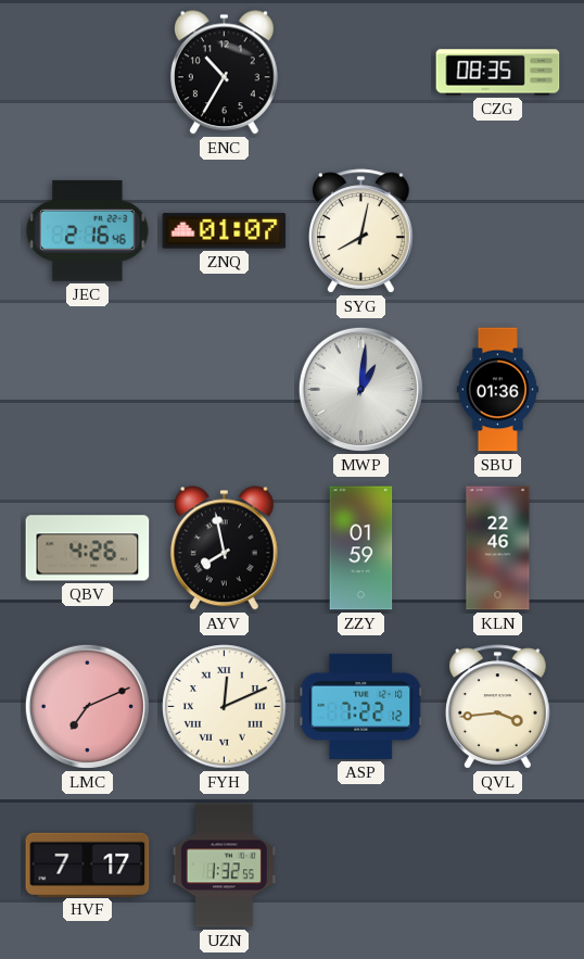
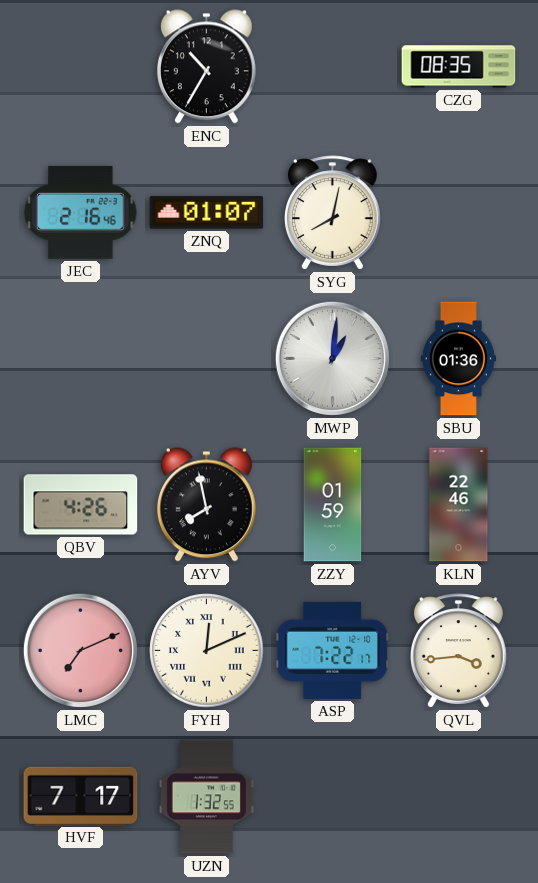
ASP: 7:22:12 -> 7:22:17
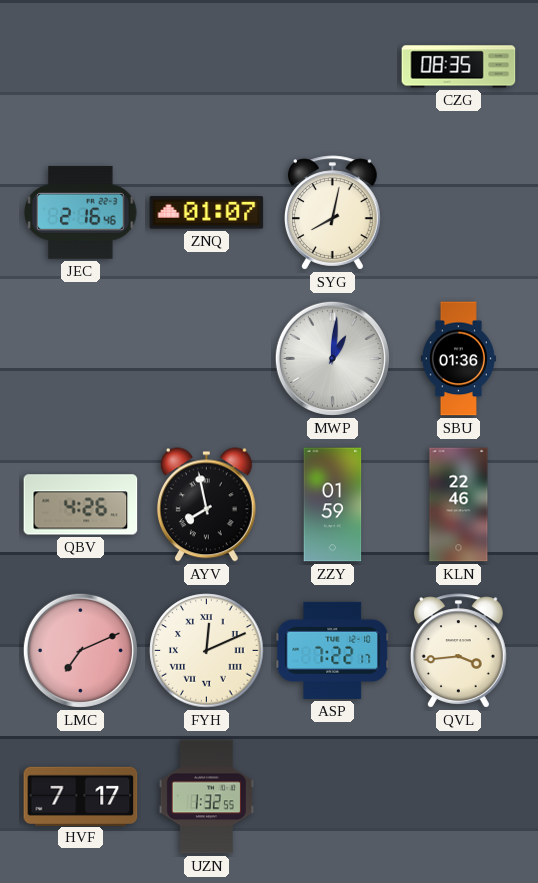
ENC: 10:35 -> none
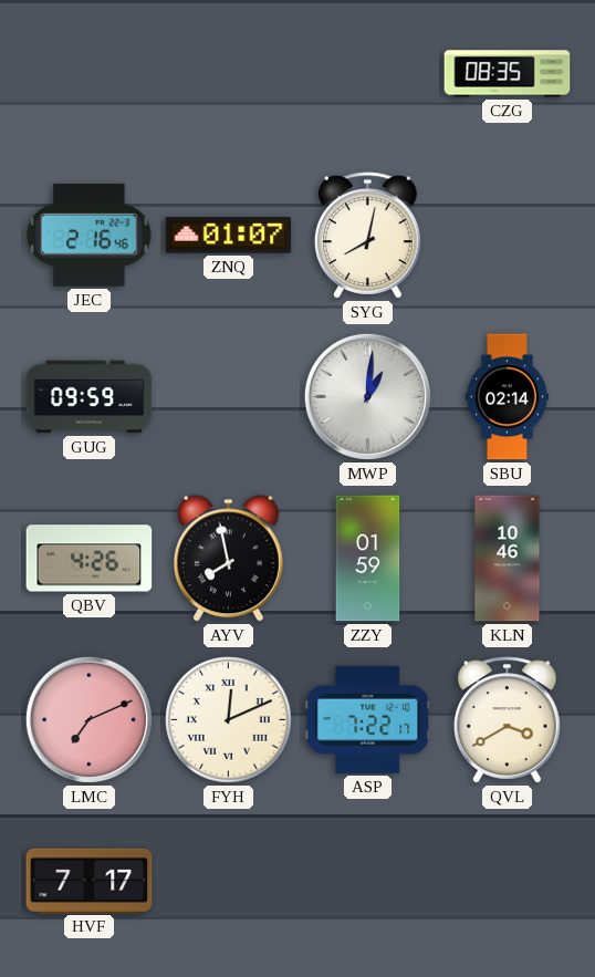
GUG: none -> 09:59
SBU: 01:36 -> 02:14
KLN: 22:46 -> 10:46
QVL: 3:44 -> 3:40
UZN: 1:32 -> none
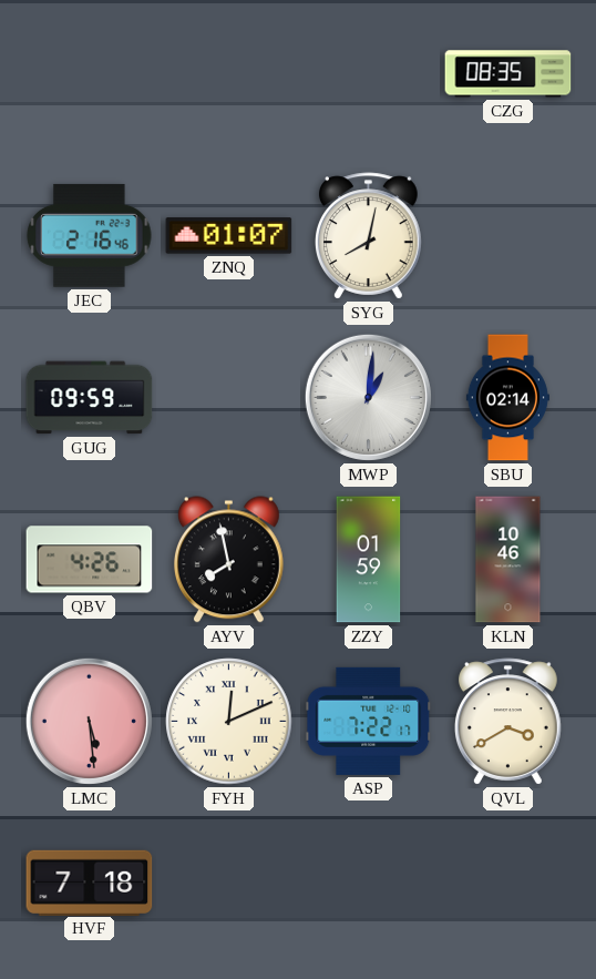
LMC: 7:11 -> 5:29
HVF: 7:17 -> 7:18
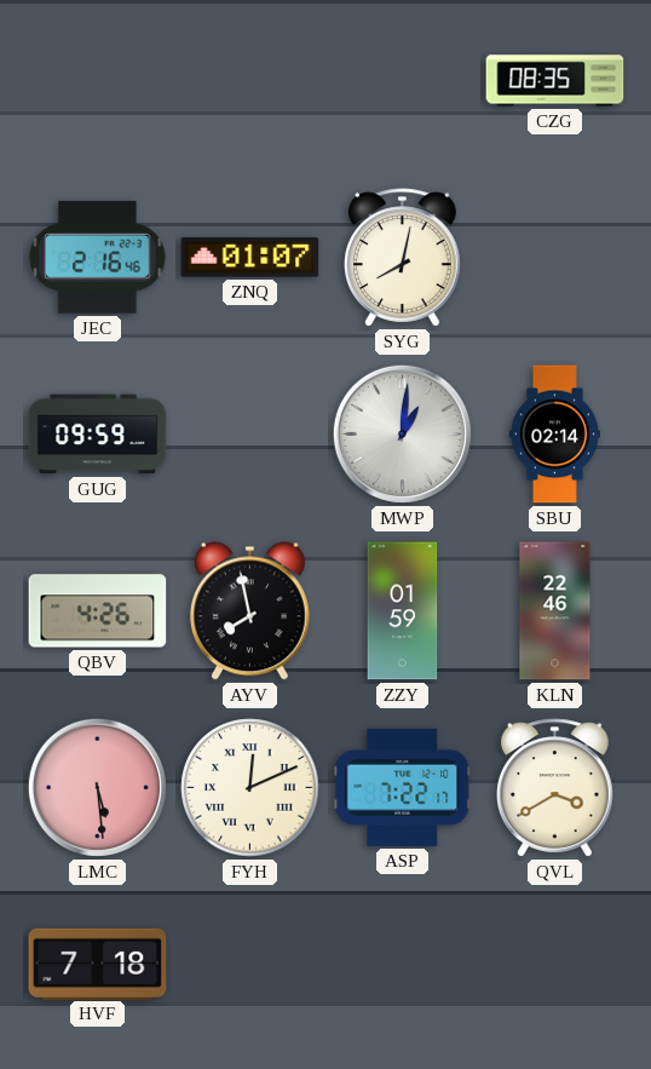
KLN: 10:46 -> 22:46
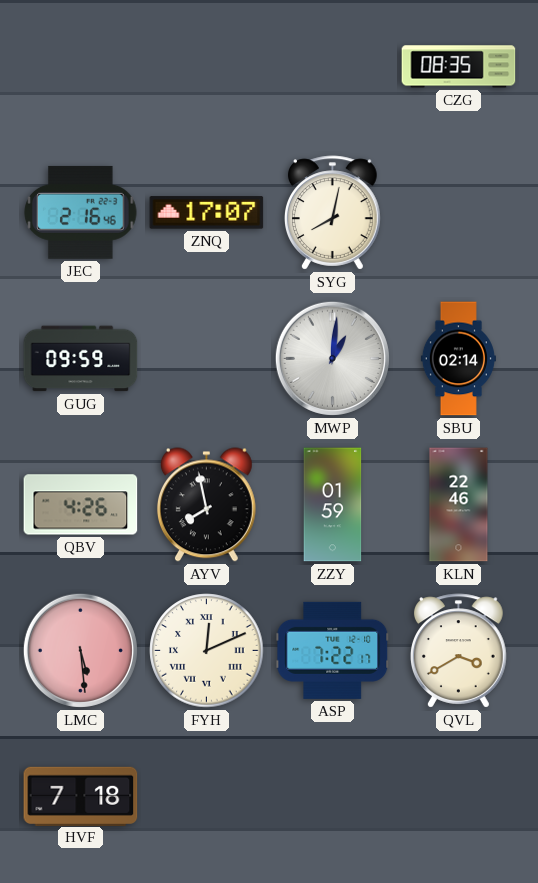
ZNQ: 01:07 -> 17:07
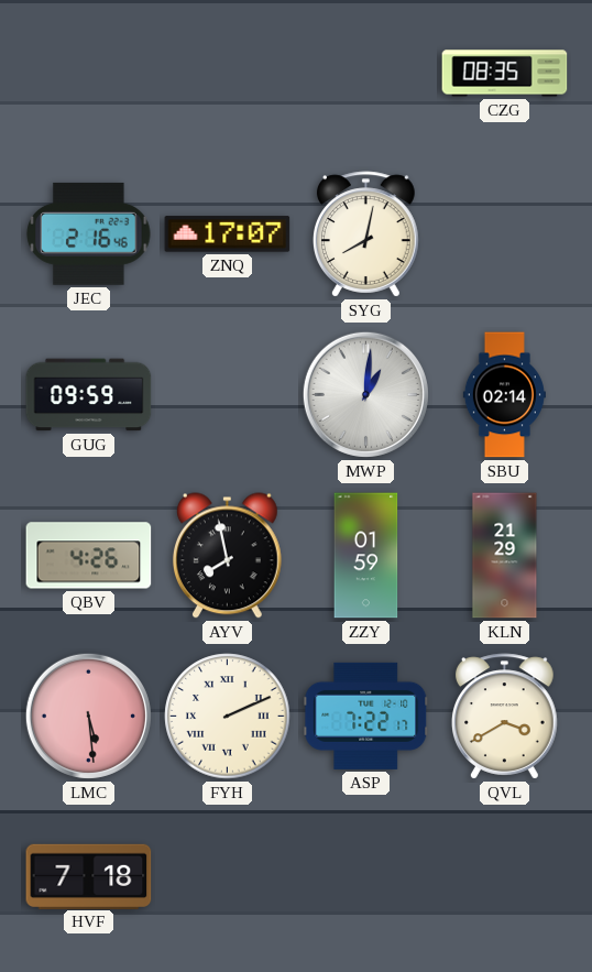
KLN: 22:46 -> 21:29
FYH: 12:11 -> 2:11
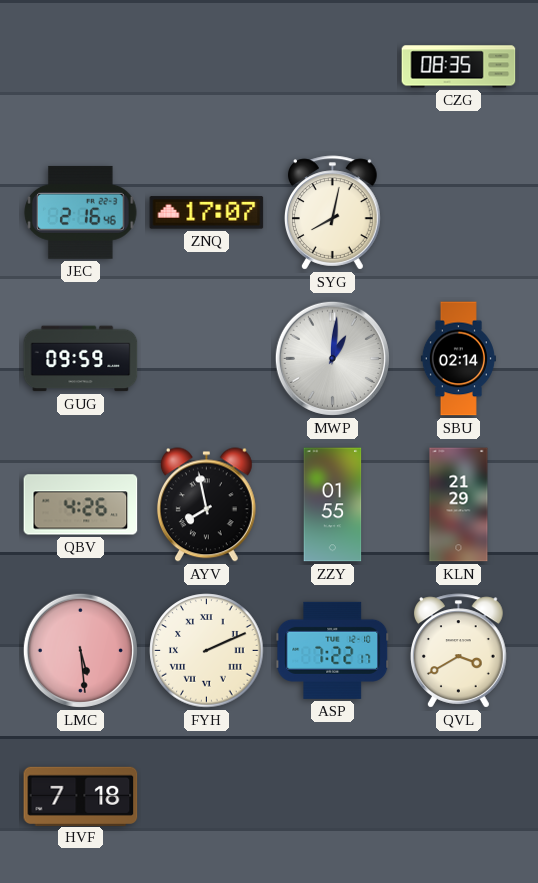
ZZY: 01:59 -> 01:55
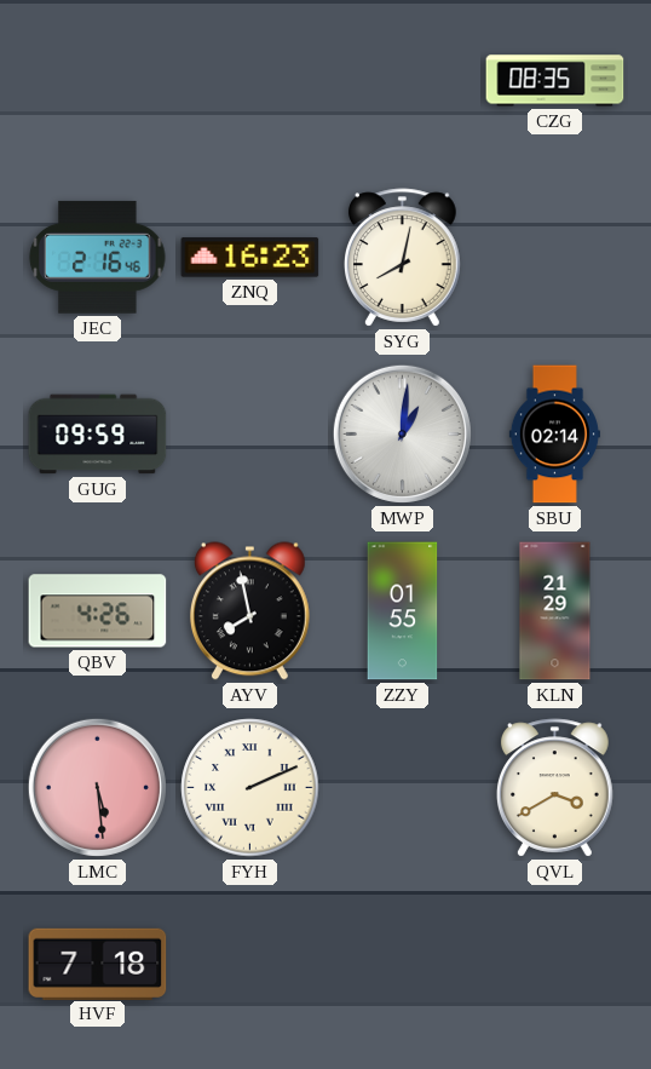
ZNQ: 17:07 -> 16:23
ASP: 7:22 -> none
